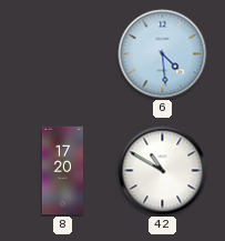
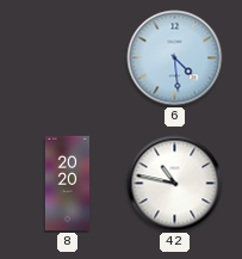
8: 17:20 -> 20:20
42: 10:50 -> 10:47
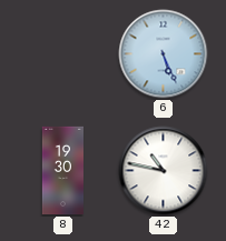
6: 4:29 -> 5:26
8: 20:20 -> 19:30
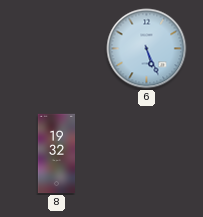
8: 19:30 -> 19:32
42: 10:47 -> none
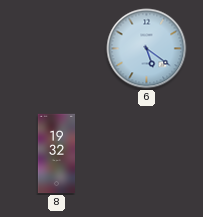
6: 5:26 -> 5:21
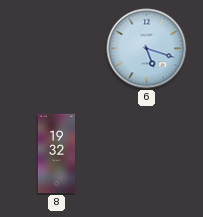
6: 5:21 -> 5:18
